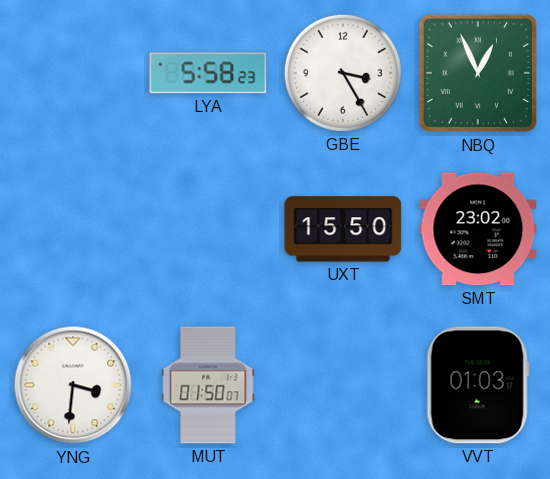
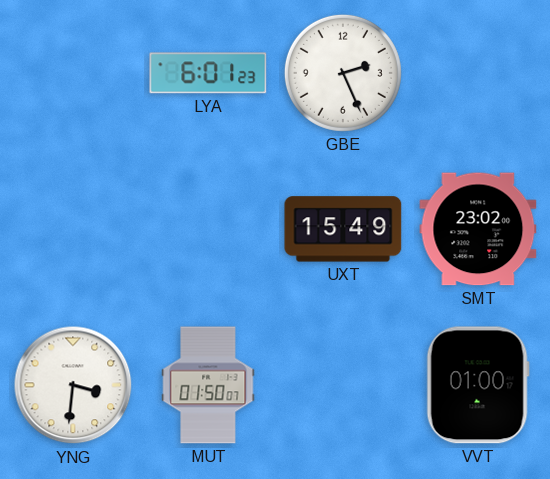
LYA: 5:58 -> 6:01
GBE: 3:25 -> 2:26
NBQ: 12:56 -> none
UXT: 15:50 -> 15:49
VVT: 01:03 -> 01:00
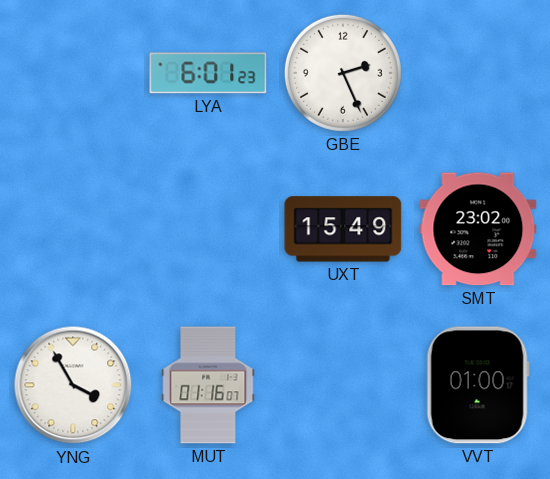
YNG: 3:31 -> 3:55
MUT: 01:50 -> 01:16
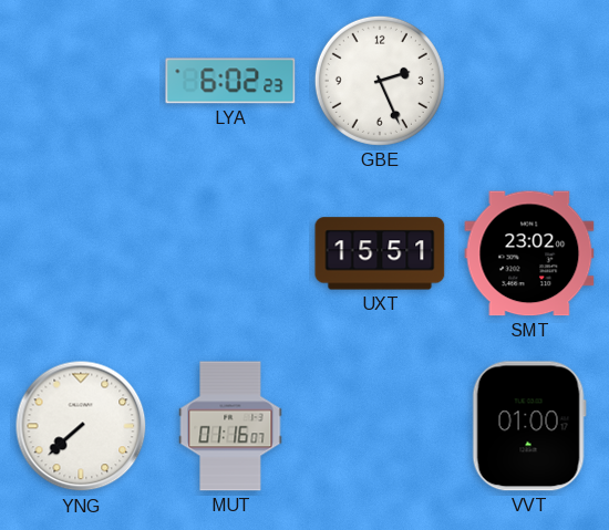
LYA: 6:01 -> 6:02
UXT: 15:49 -> 15:51
YNG: 3:55 -> 7:38
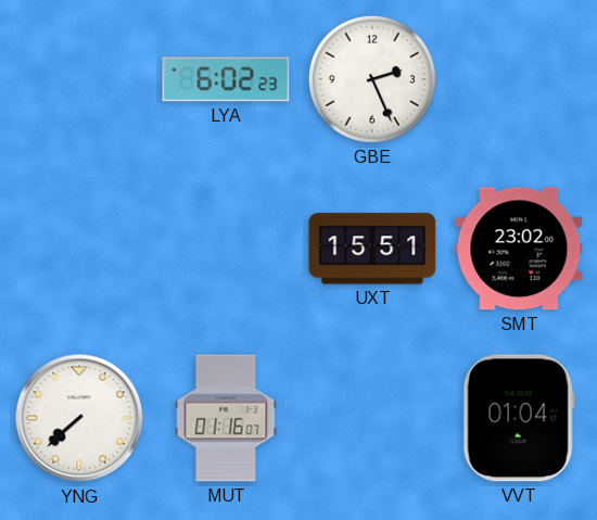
VVT: 01:00 -> 01:04
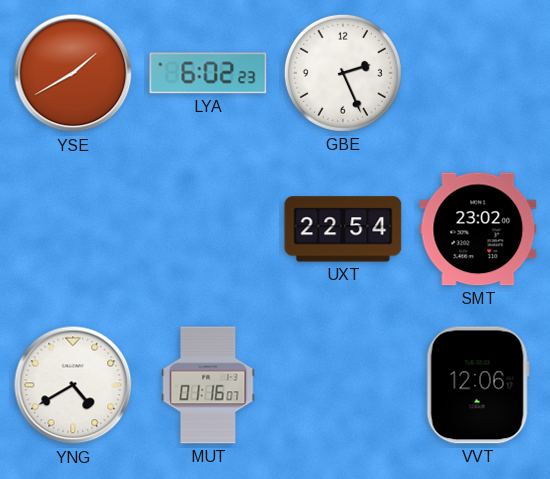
YSE: none -> 1:40
UXT: 15:51 -> 22:54
YNG: 7:38 -> 4:40
VVT: 01:04 -> 12:06
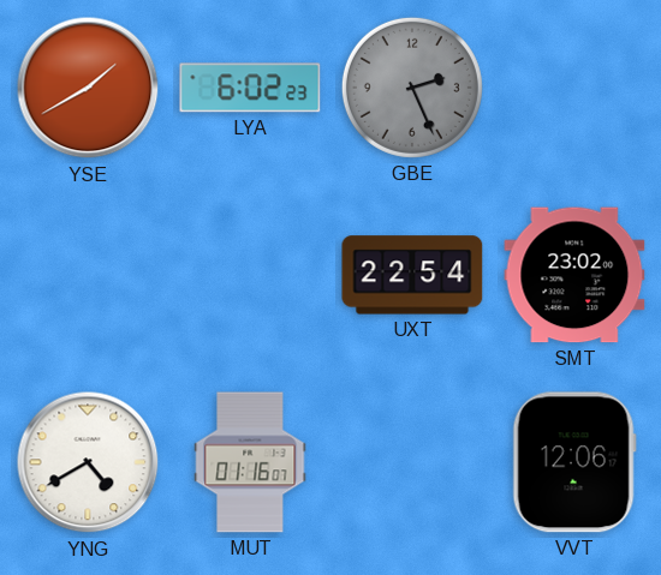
GBE dial: white -> grey
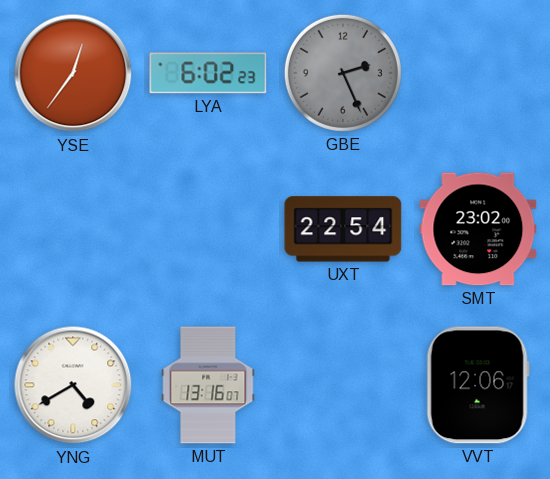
YSE: 1:40 -> 12:36
MUT: 01:16 -> 13:16
